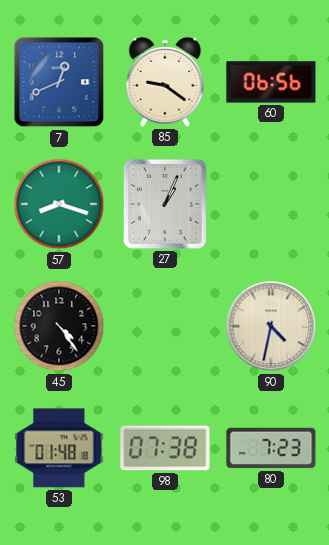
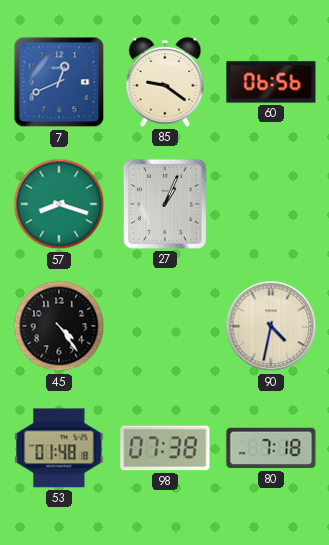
80: 7:23 -> 7:18
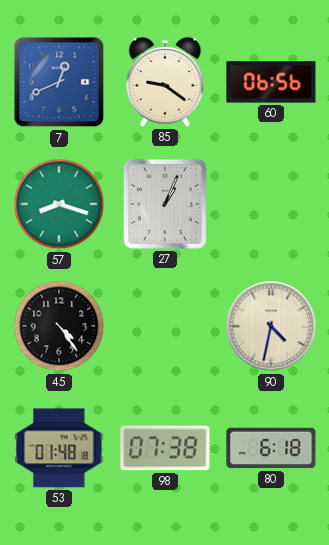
80: 7:18 -> 6:18
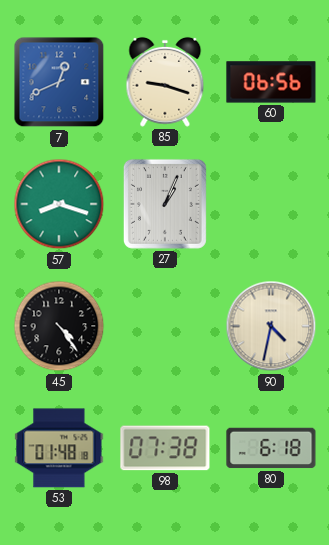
85: 9:21 -> 9:18
